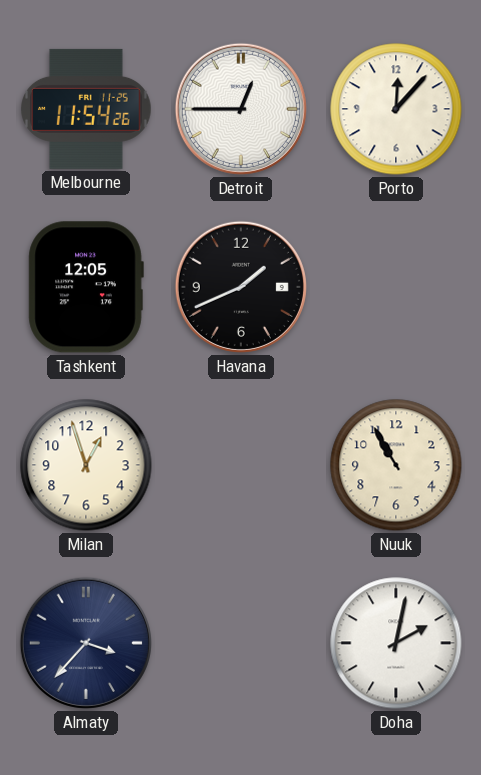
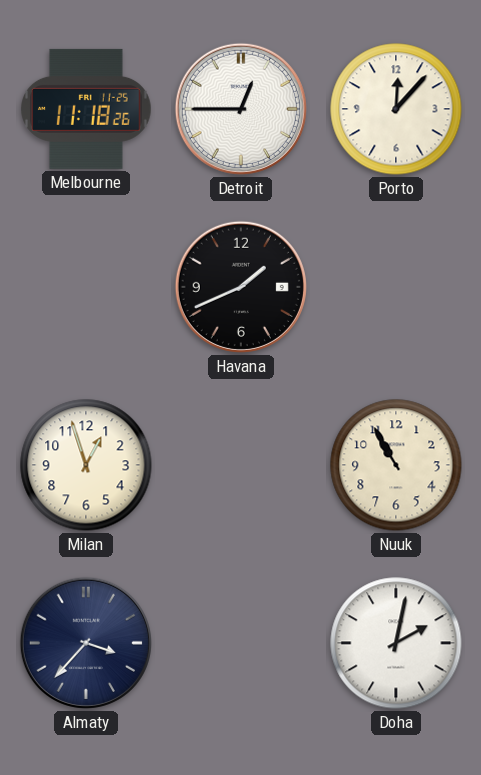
Melbourne: 11:54 -> 11:18
Tashkent: 12:05 -> none
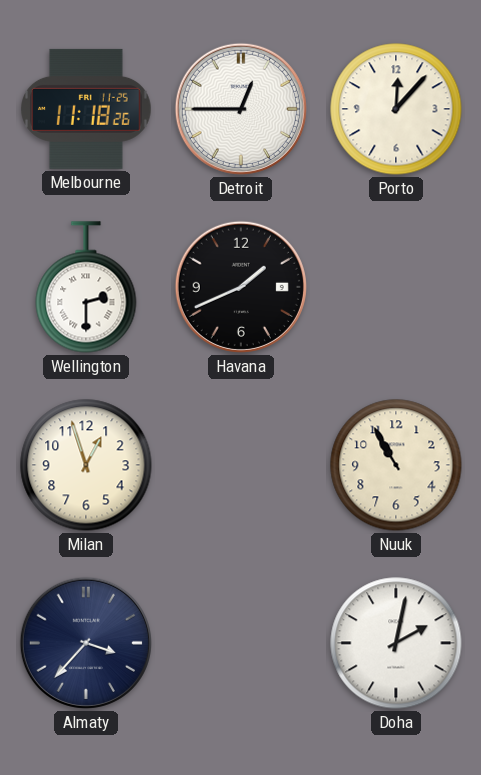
Wellington: none -> 2:30
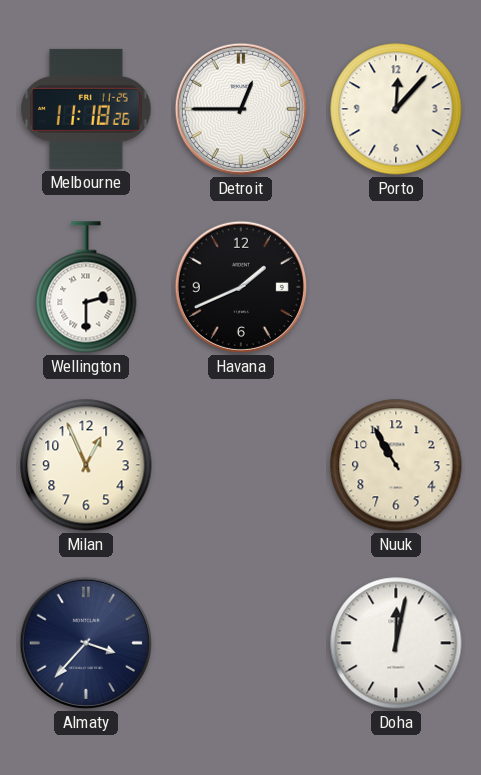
Milan: 12:57 -> 12:56
Doha: 2:02 -> 12:02
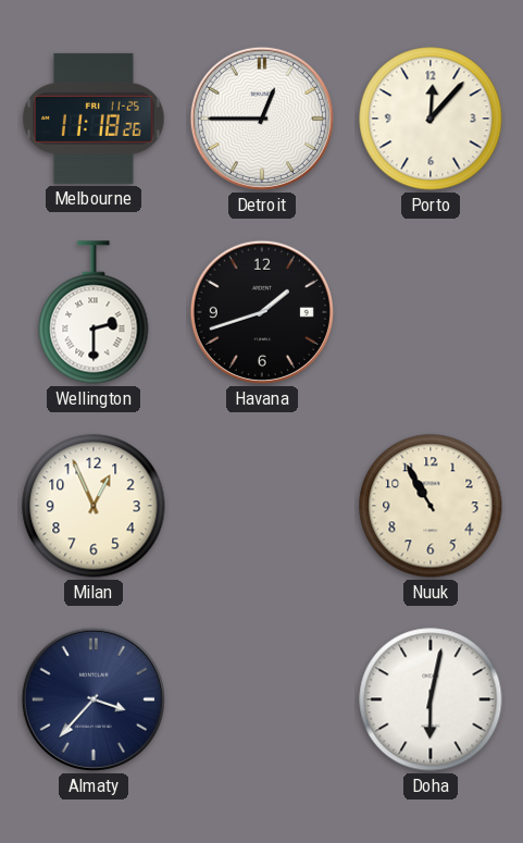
Havana: 1:41 -> 1:42
Doha: 12:02 -> 6:02
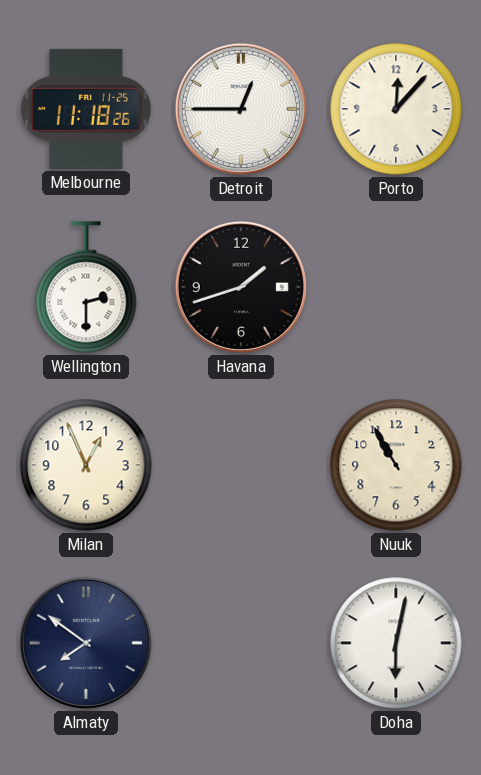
Almaty: 3:37 -> 7:51
